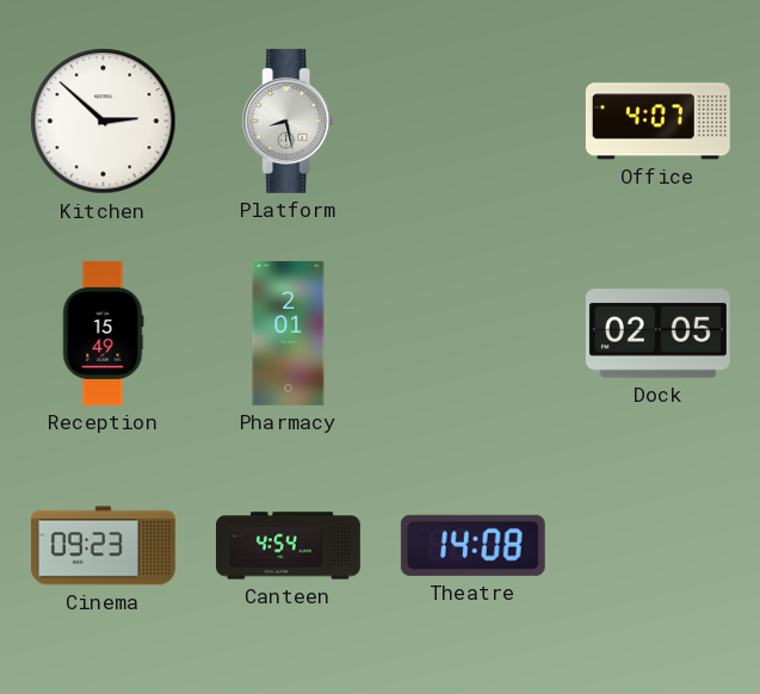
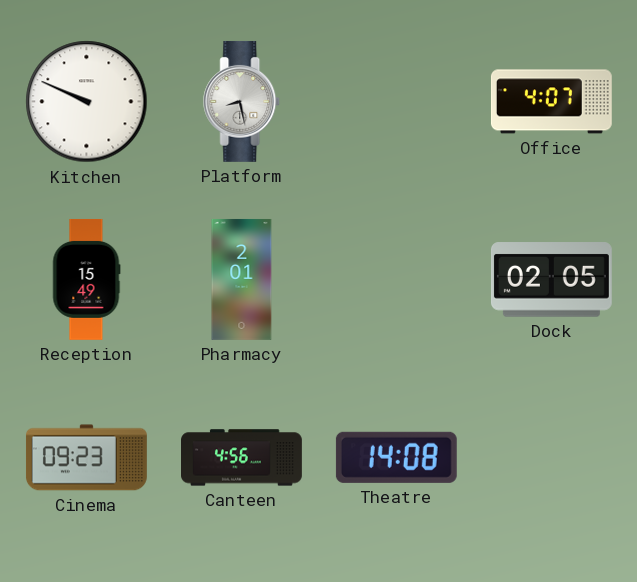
Kitchen: 2:52 -> 9:49
Canteen: 4:54 -> 4:56
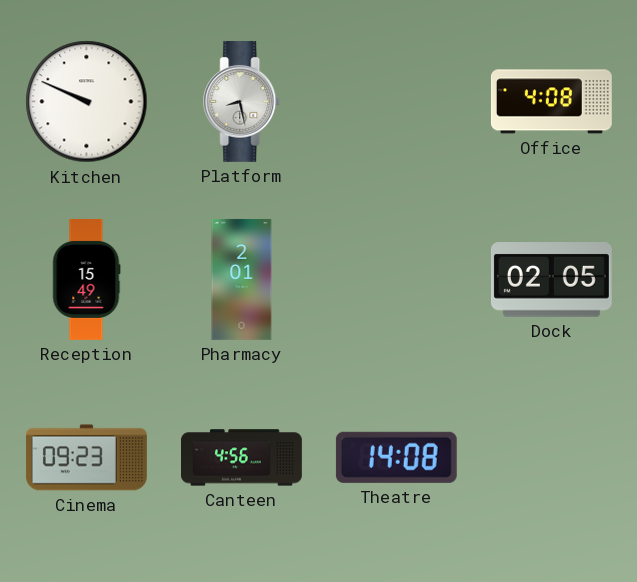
Office: 4:07 -> 4:08
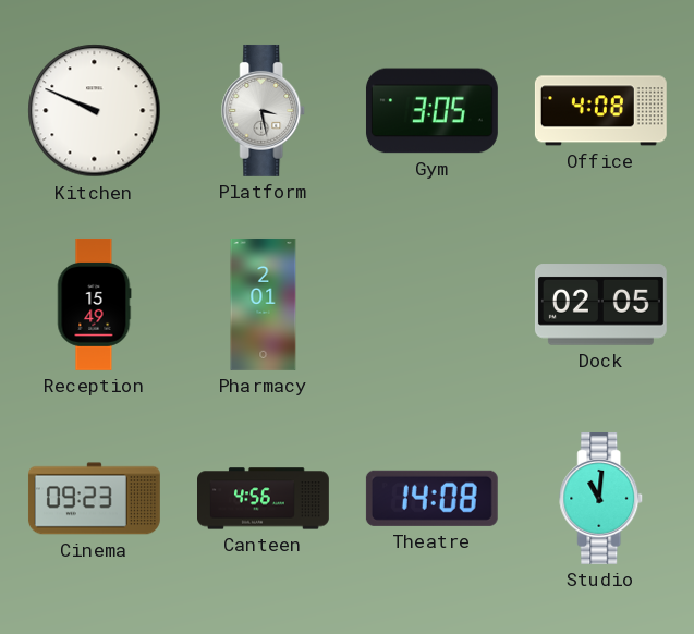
Platform: 8:28 -> 3:28
Gym: none -> 3:05
Studio: none -> 11:01
